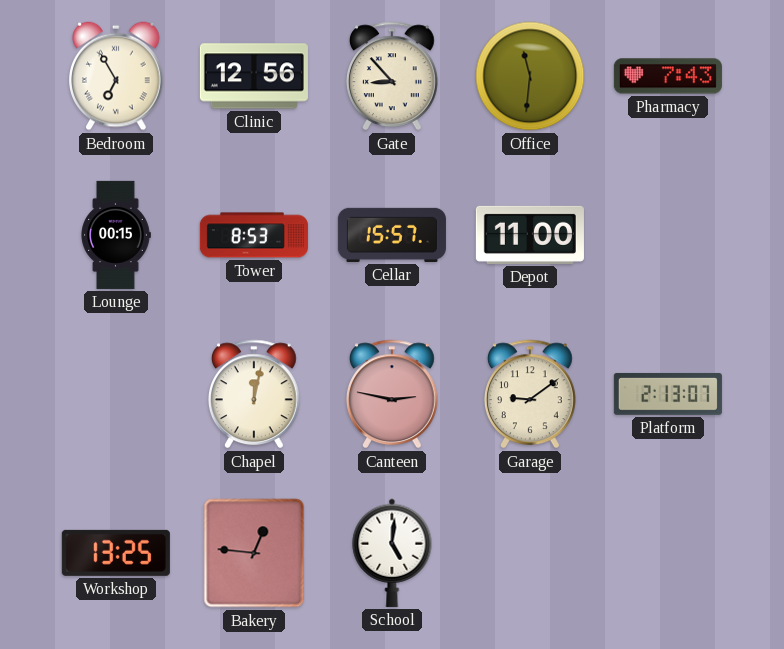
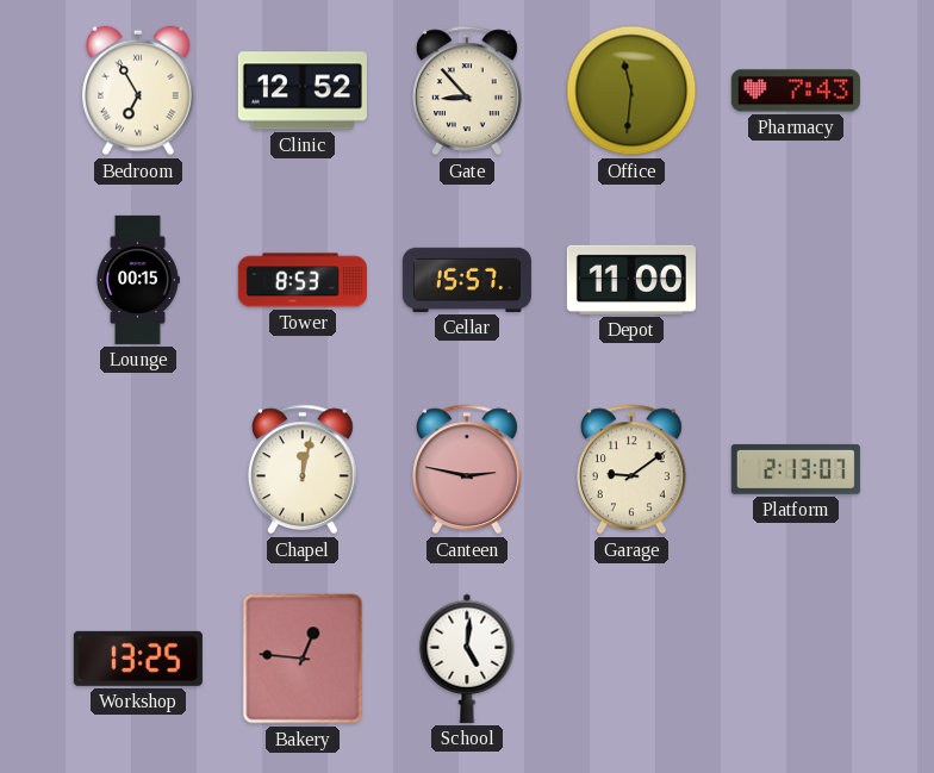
Clinic: 12:56 -> 12:52
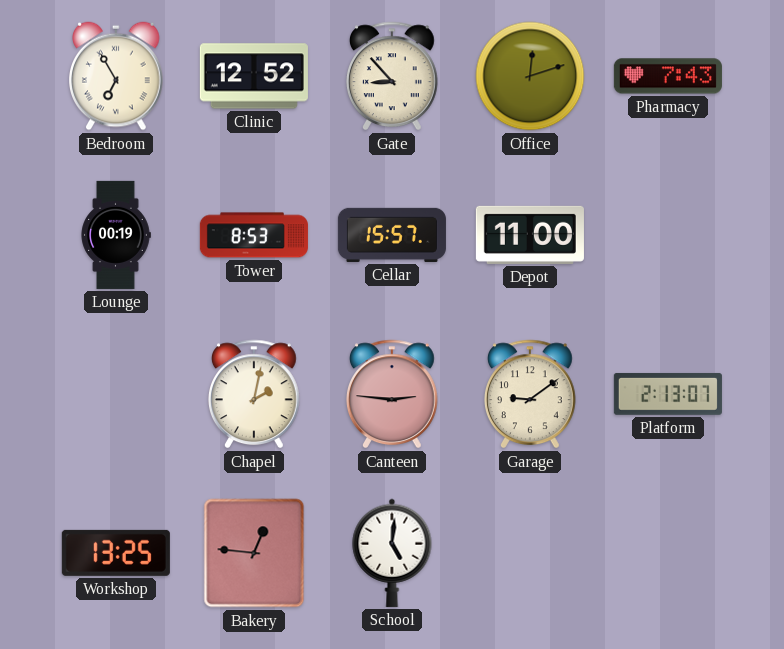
Office: 11:31 -> 12:12
Lounge: 00:15 -> 00:19
Chapel: 12:02 -> 2:02
Canteen: 2:47 -> 2:46
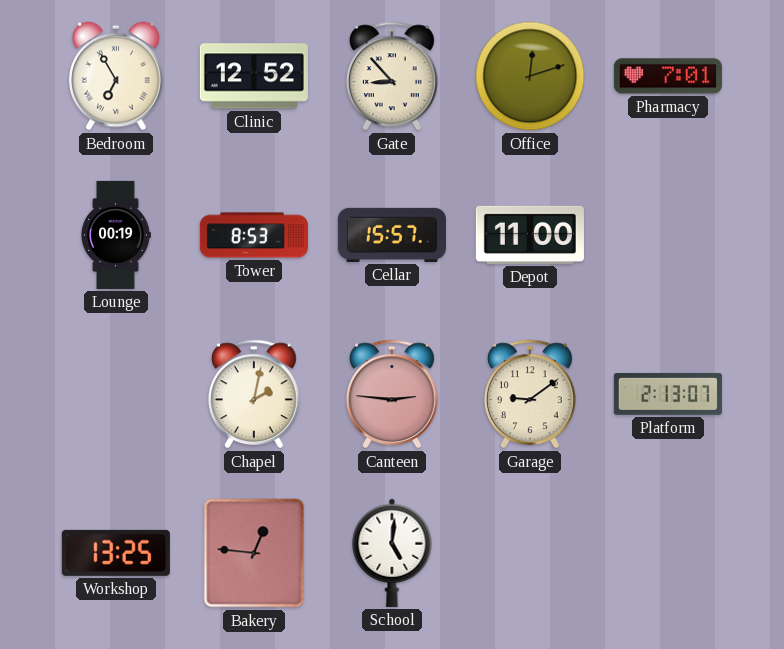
Pharmacy: 7:43 -> 7:01
